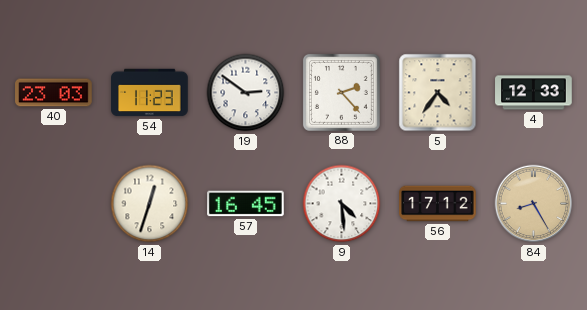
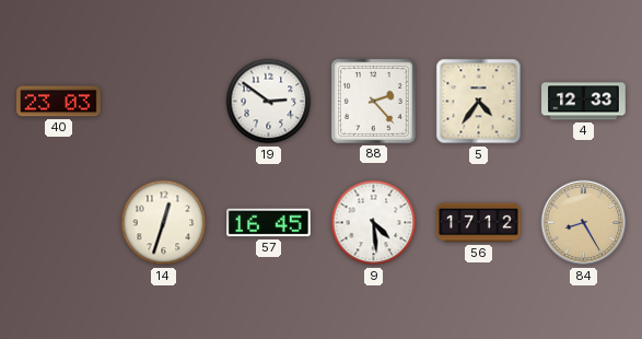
54: 11:23 -> none
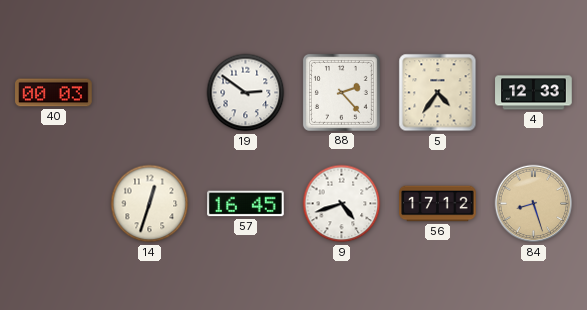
40: 23:03 -> 00:03
9: 4:29 -> 4:42
84: 8:25 -> 8:27
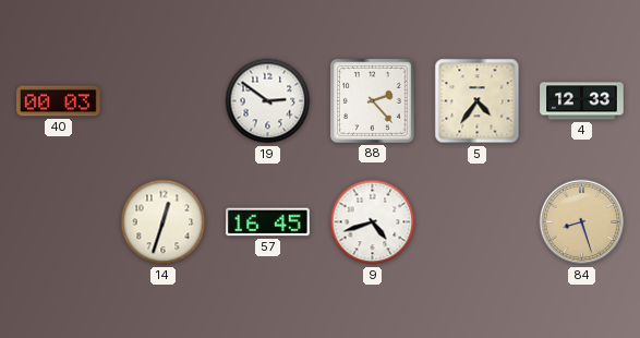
56: 17:12 -> none
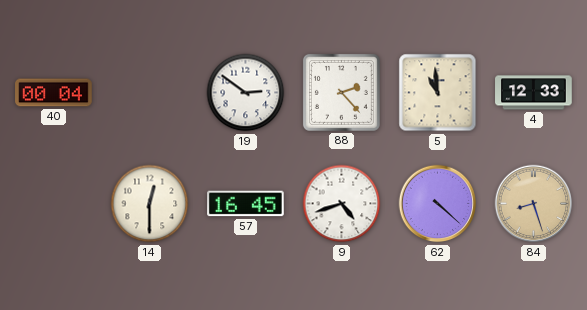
40: 00:03 -> 00:04
5: 4:36 -> 10:59
14: 12:33 -> 12:30
62: none -> 4:22
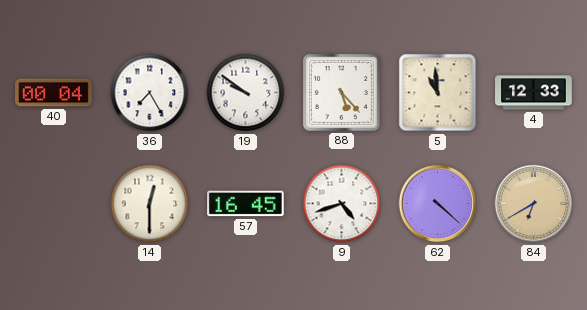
36: none -> 7:25
19: 2:51 -> 9:51
88: 2:23 -> 5:23
84: 8:27 -> 6:40
